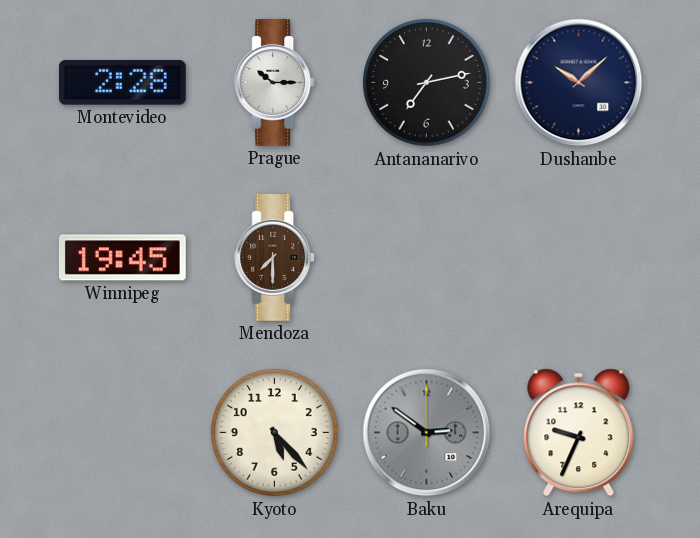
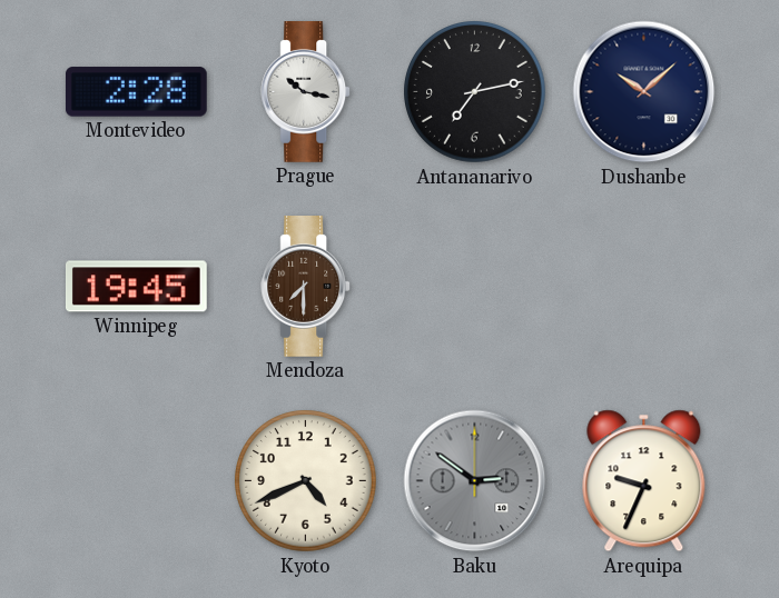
Prague: 10:15 -> 10:17
Kyoto: 5:23 -> 4:41
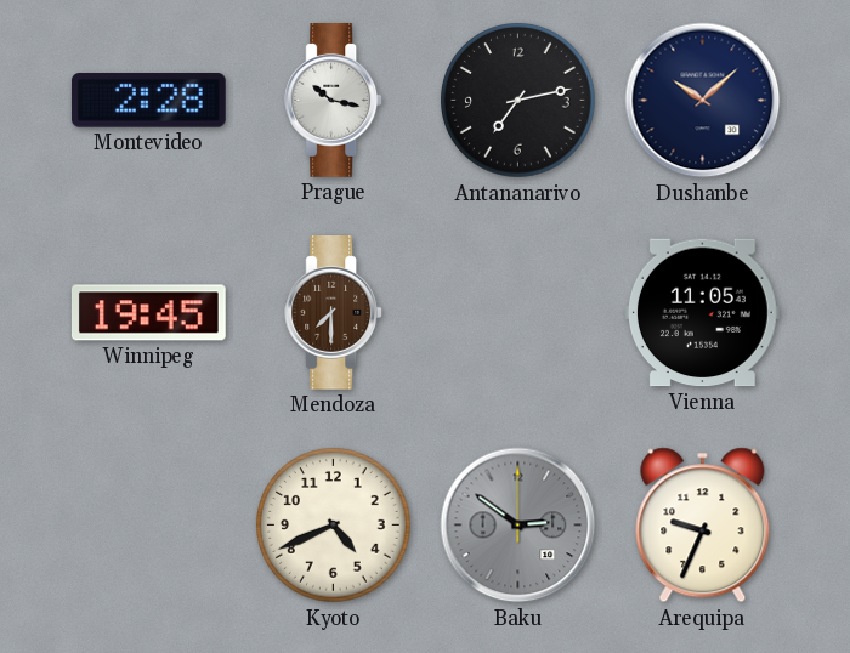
Vienna: none -> 11:05
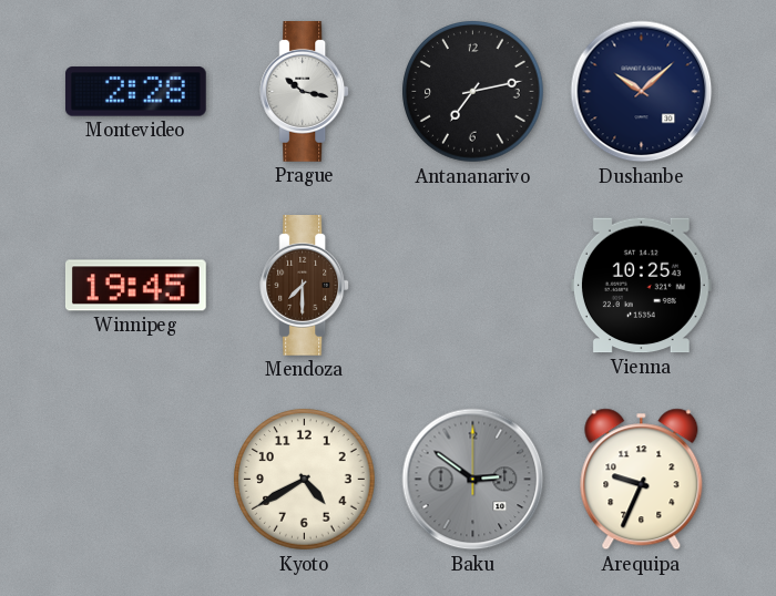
Vienna: 11:05 -> 10:25
Kyoto: 4:41 -> 4:40
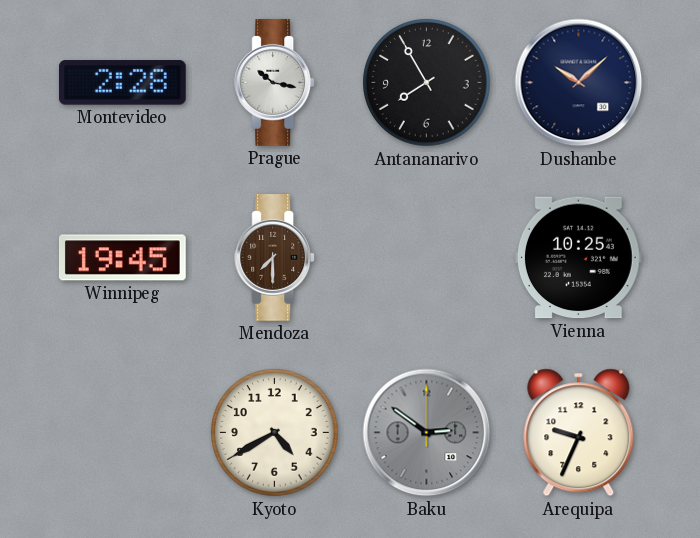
Antananarivo: 7:13 -> 7:55
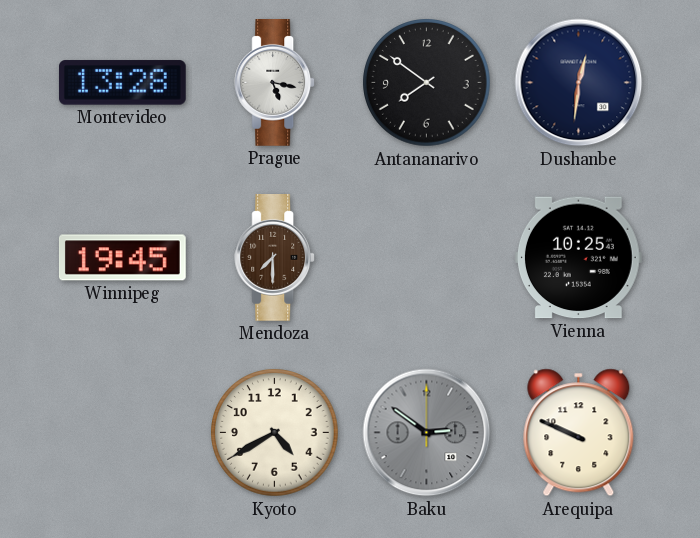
Montevideo: 2:28 -> 13:28
Prague: 10:17 -> 5:17
Antananarivo: 7:55 -> 7:51
Dushanbe: 10:08 -> 12:31
Arequipa: 9:34 -> 9:49
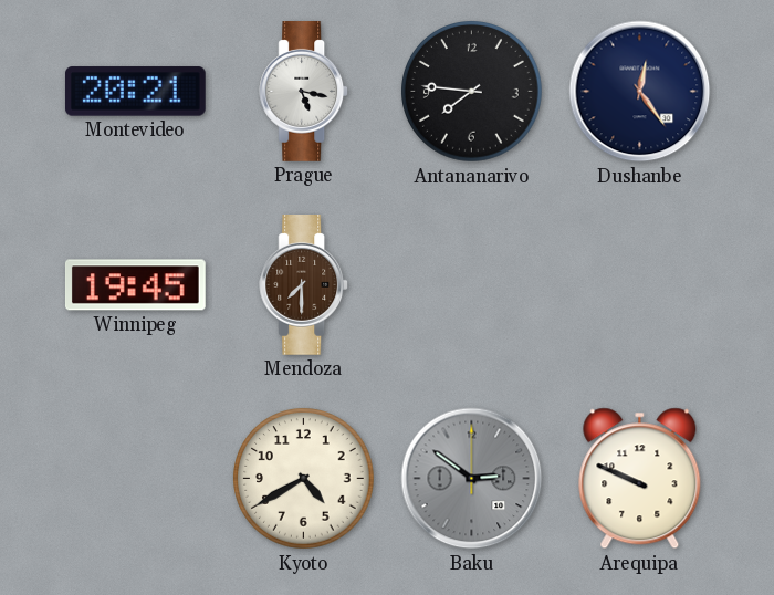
Montevideo: 13:28 -> 20:21
Antananarivo: 7:51 -> 7:46
Dushanbe: 12:31 -> 12:24
Vienna: 10:25 -> none
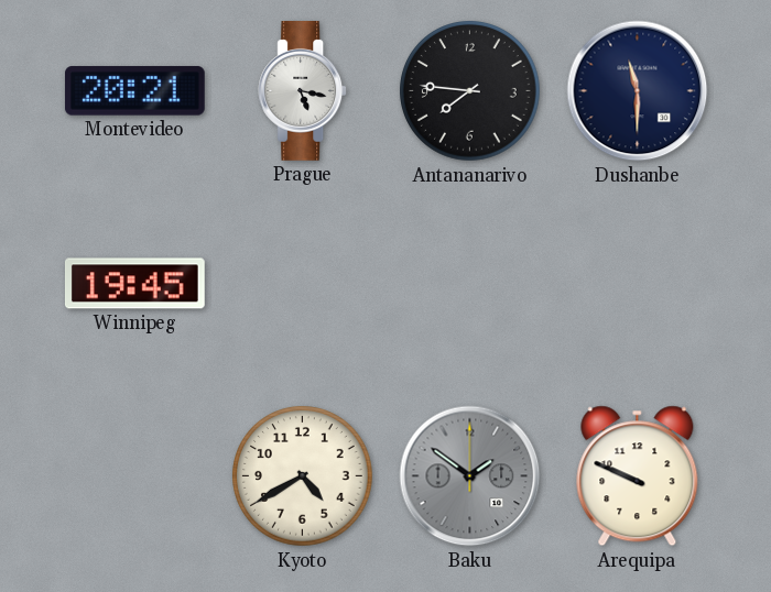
Dushanbe: 12:24 -> 11:30
Mendoza: 7:30 -> none
Baku: 2:51 -> 1:51
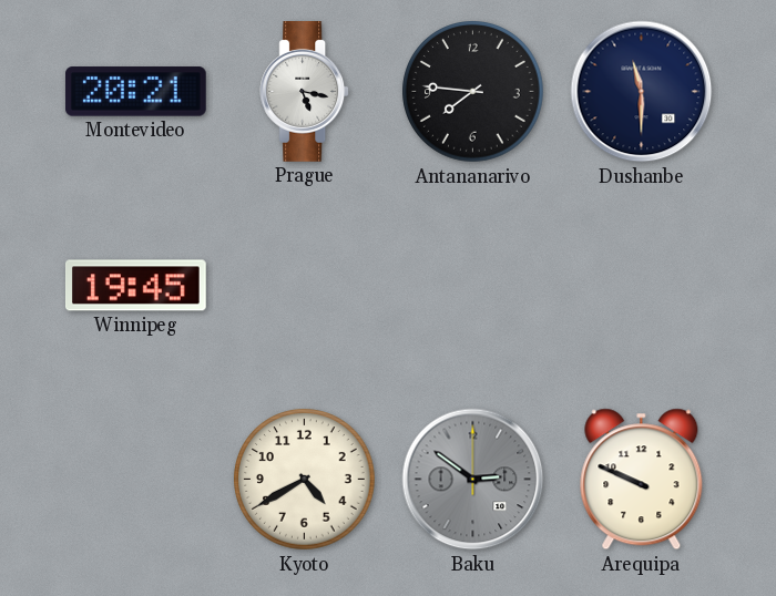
Baku: 1:51 -> 2:51
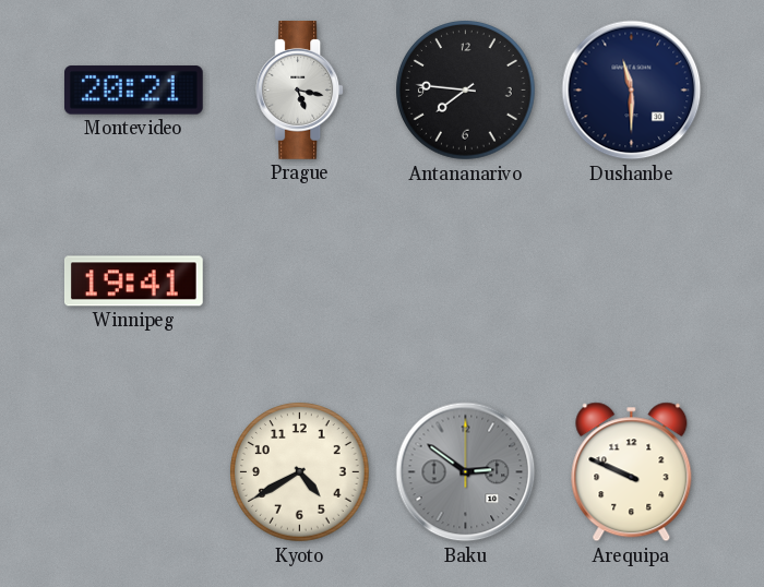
Winnipeg: 19:45 -> 19:41
